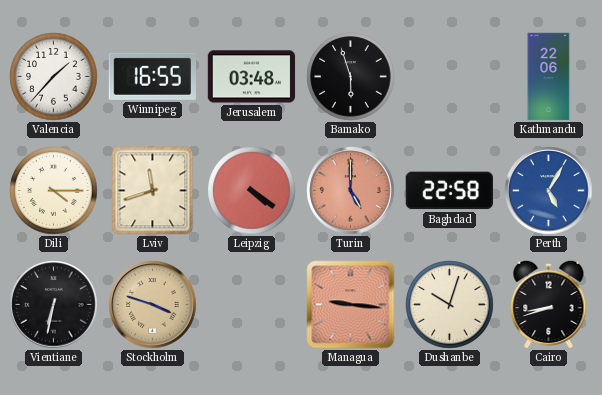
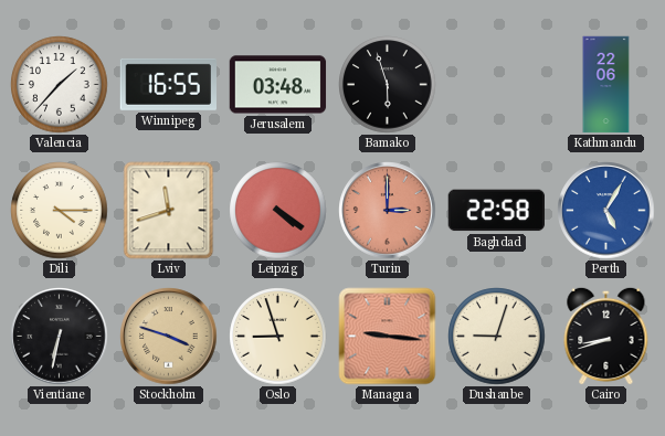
Turin: 5:00 -> 3:00
Oslo: none -> 8:57
Dushanbe: 10:03 -> 9:03
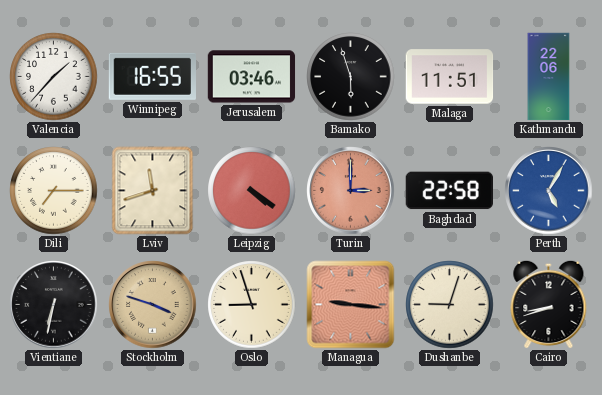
Jerusalem: 03:48 -> 03:46
Malaga: none -> 11:51
Dili: 4:15 -> 7:15
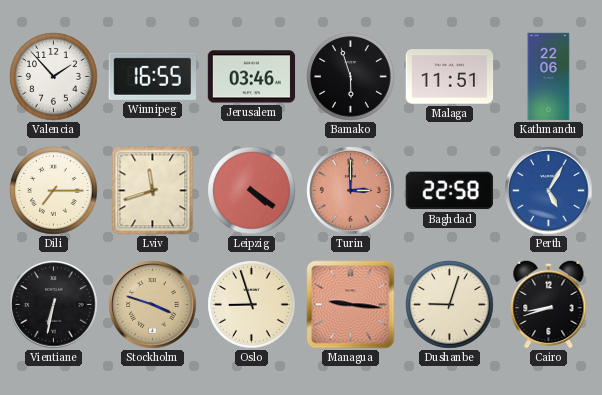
Valencia: 1:37 -> 1:53
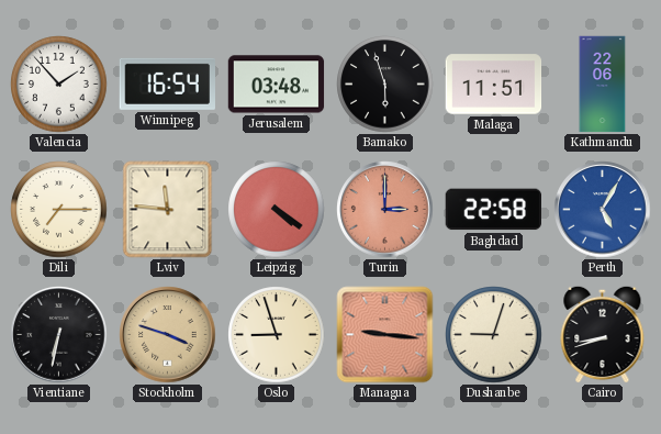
Winnipeg: 16:55 -> 16:54
Jerusalem: 03:46 -> 03:48
Lviv: 11:42 -> 11:46
